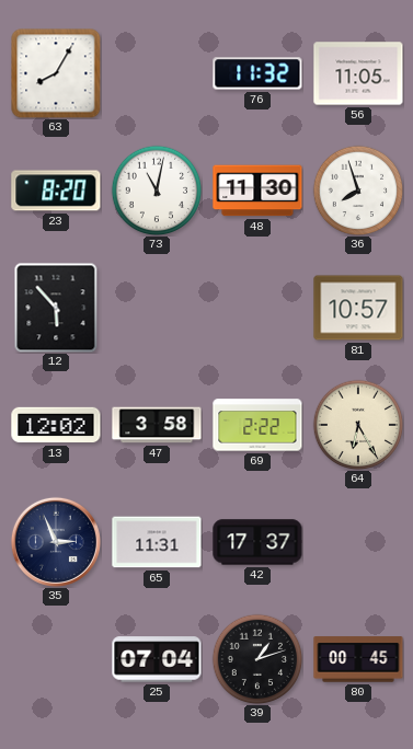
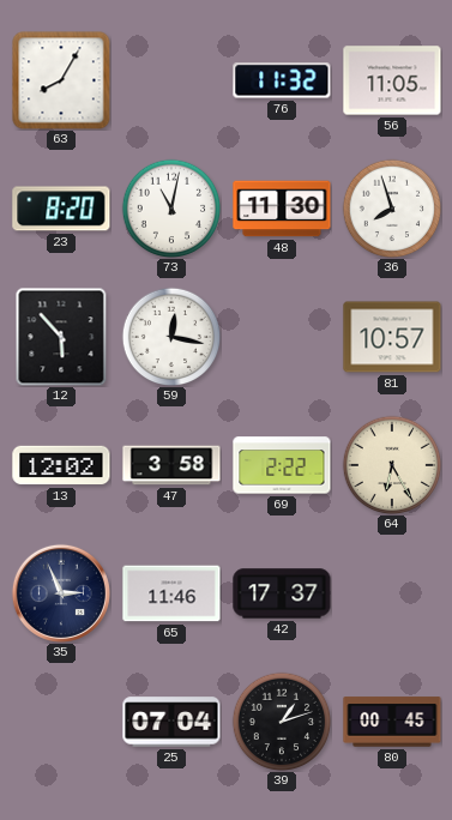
59: none -> 12:17
65: 11:31 -> 11:46
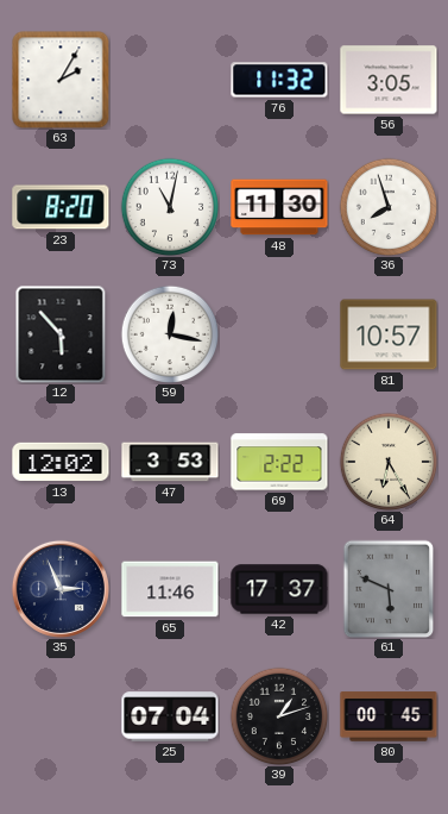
63: 8:05 -> 2:05
56: 11:05 -> 3:05
47: 3:58 -> 3:53
61: none -> 5:49
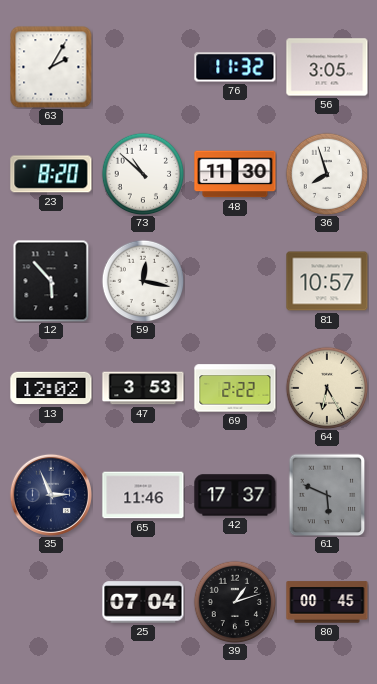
73: 11:02 -> 10:52
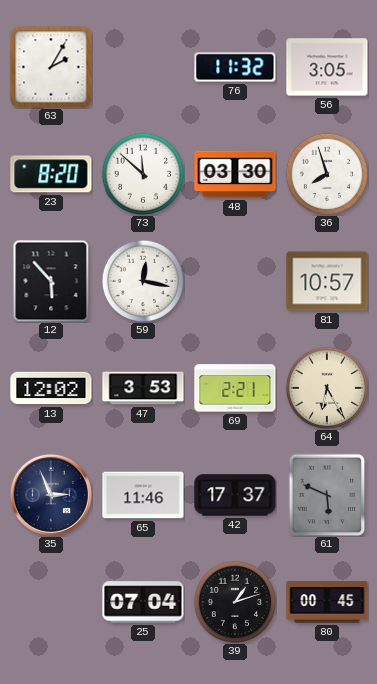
73: 10:52 -> 11:52
48: 11:30 -> 03:30
69: 2:22 -> 2:21
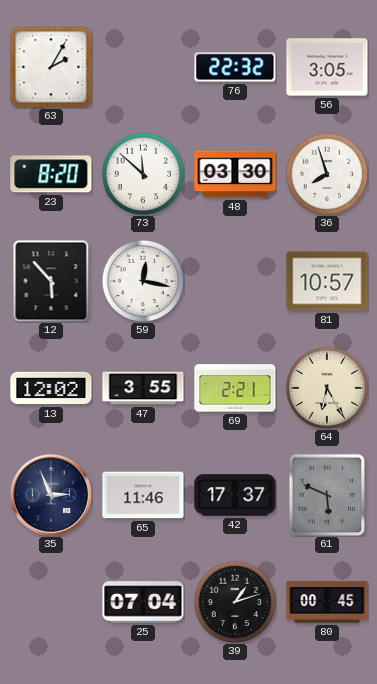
76: 11:32 -> 22:32
47: 3:53 -> 3:55
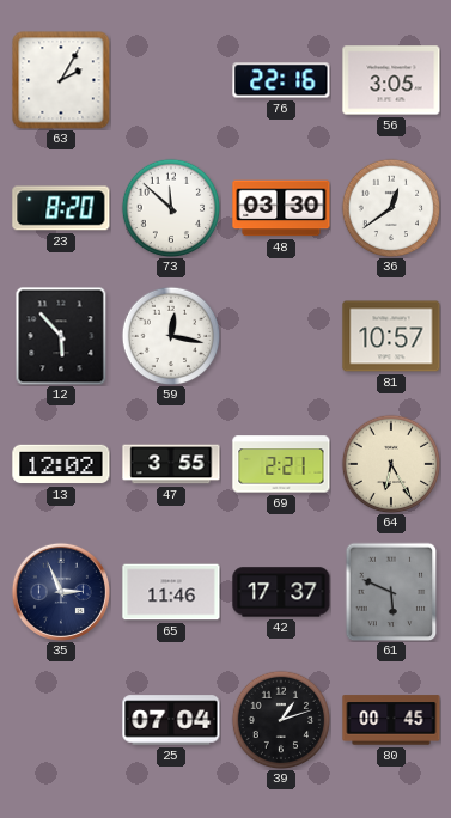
76: 22:32 -> 22:16
36: 7:57 -> 12:39
